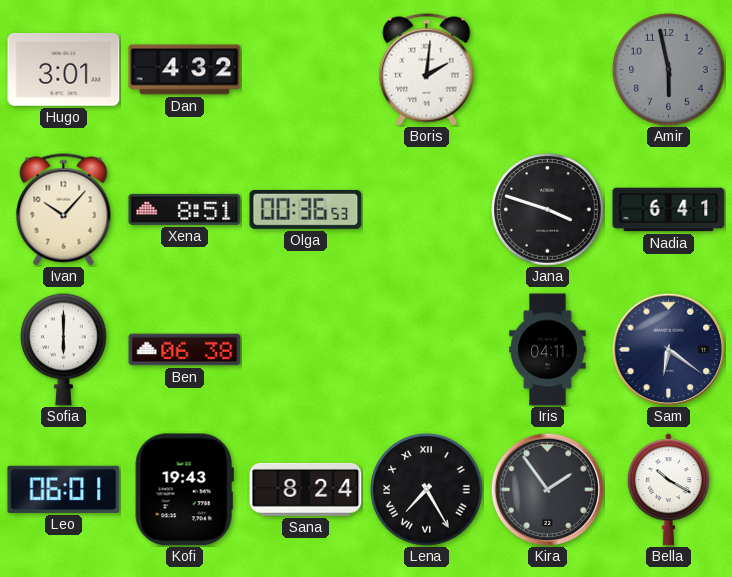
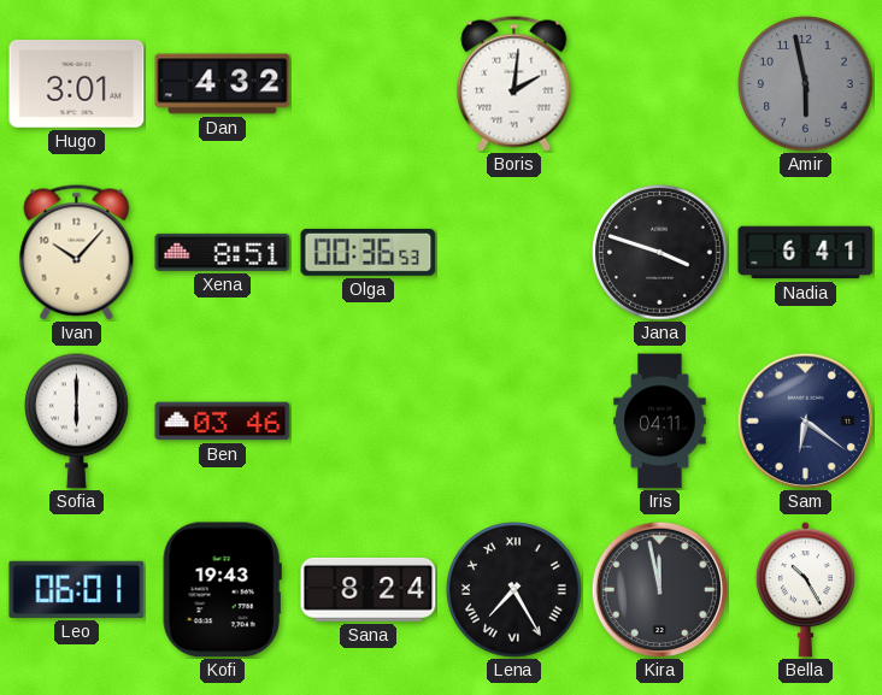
Ben: 06:38 -> 03:46
Kira: 1:54 -> 11:58
Bella: 10:20 -> 10:25
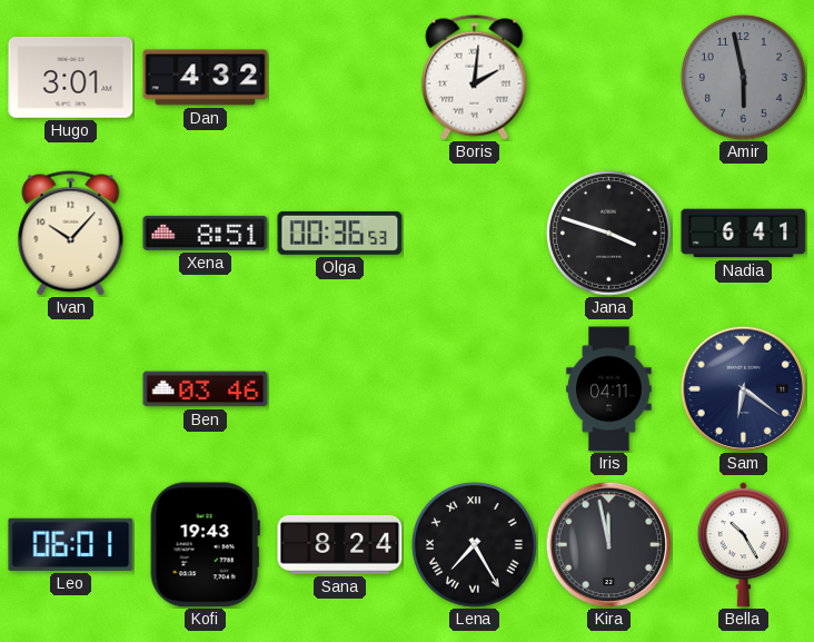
Sofia: 6:00 -> none
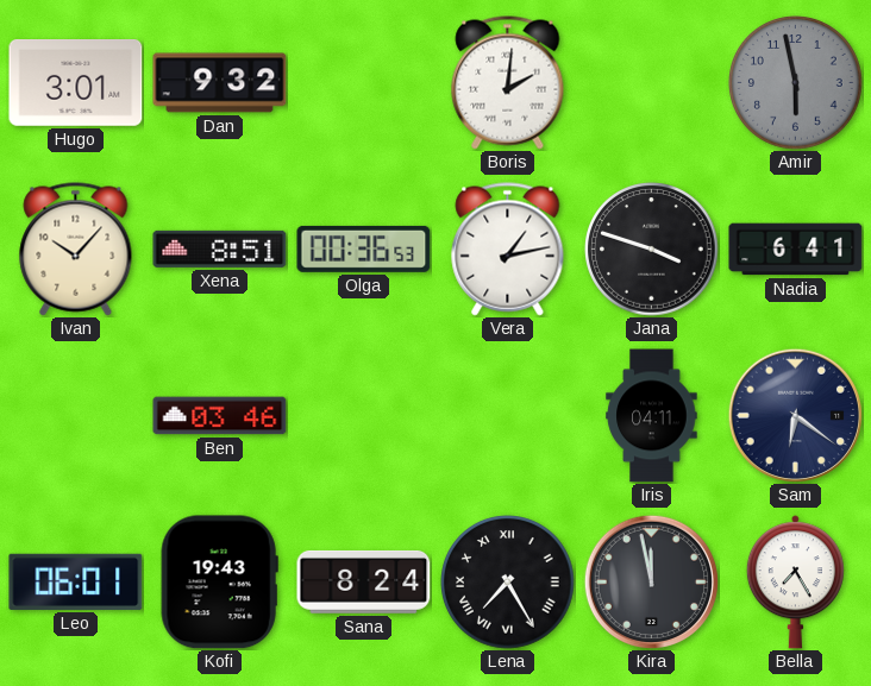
Dan: 4:32 -> 9:32
Vera: none -> 1:13
Bella: 10:25 -> 7:25
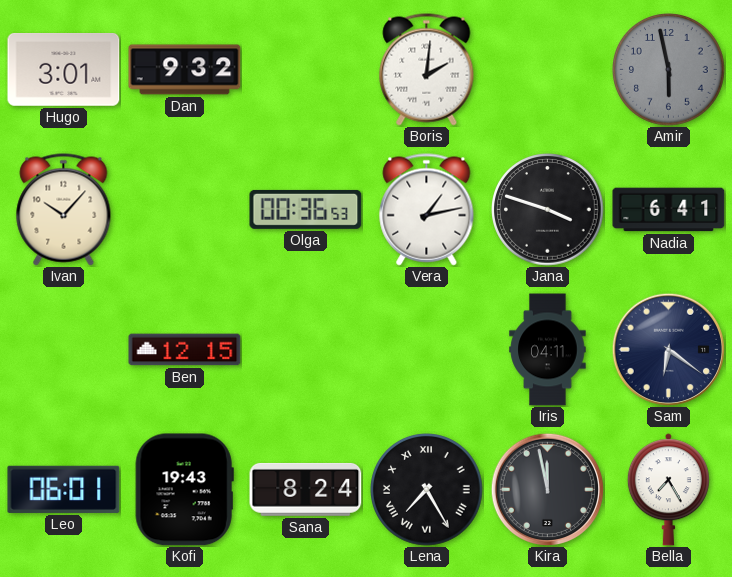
Xena: 8:51 -> none
Ben: 03:46 -> 12:15
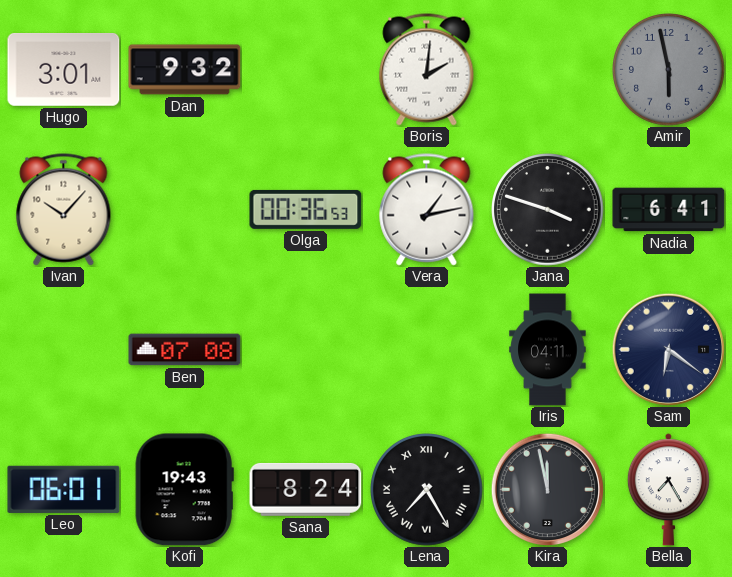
Ben: 12:15 -> 07:08
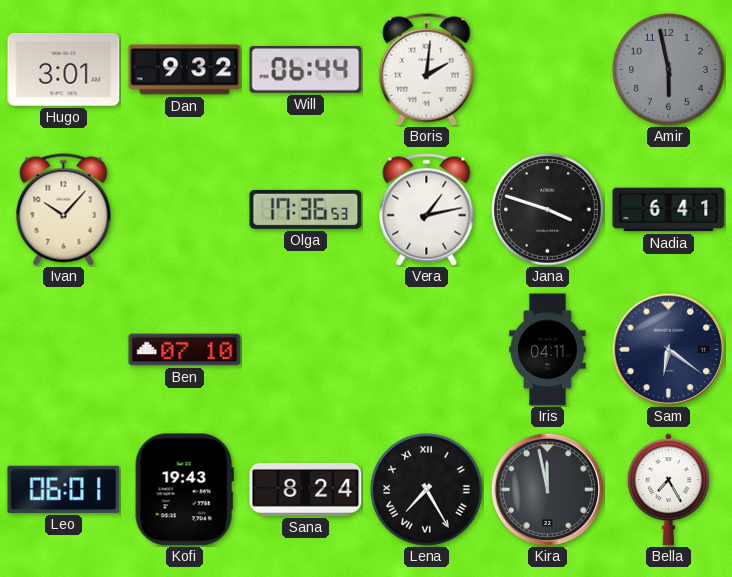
Will: none -> 06:44
Olga: 00:36 -> 17:36
Ben: 07:08 -> 07:10
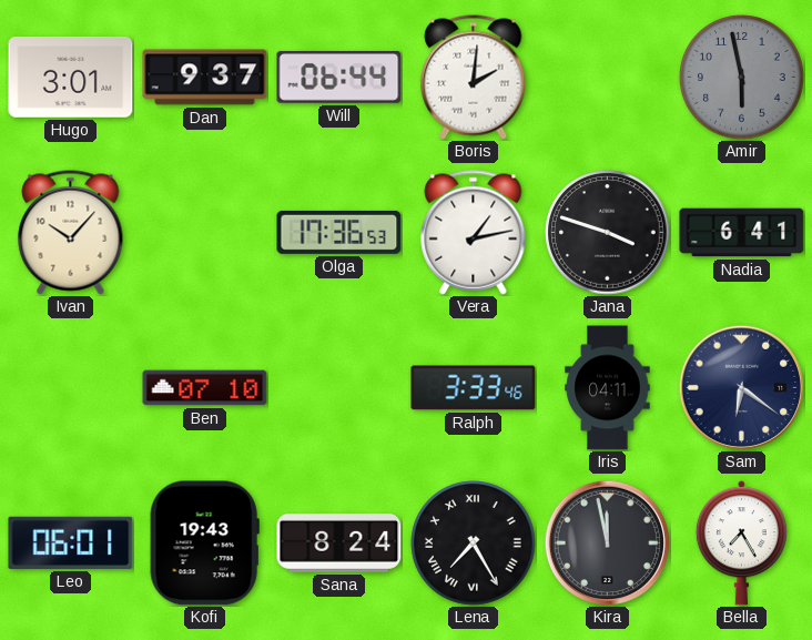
Dan: 9:32 -> 9:37
Ralph: none -> 3:33
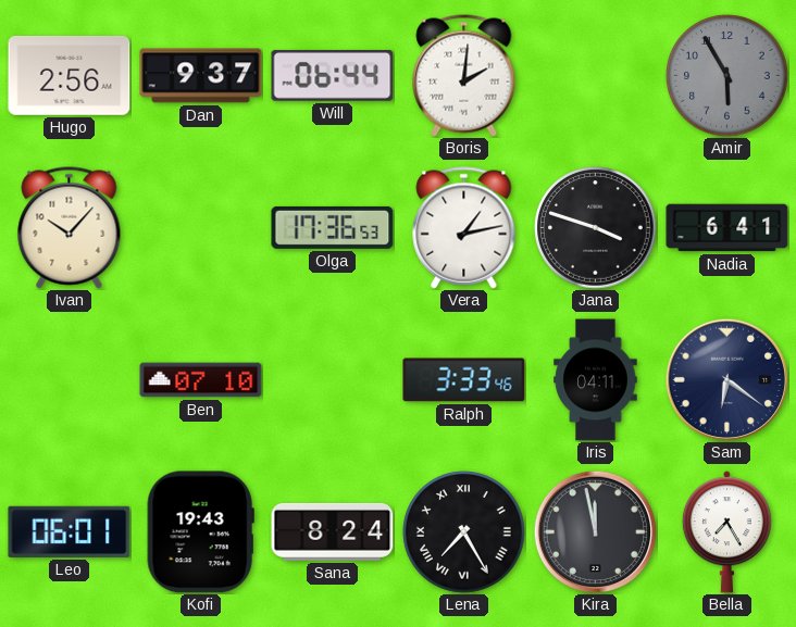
Hugo: 3:01 -> 2:56
Amir: 5:58 -> 5:55
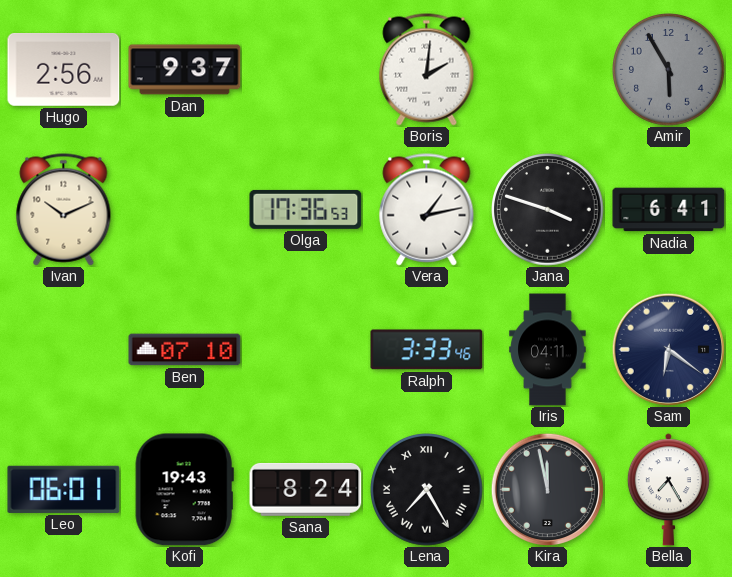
Will: 06:44 -> none
Ivan: 10:07 -> 10:11
